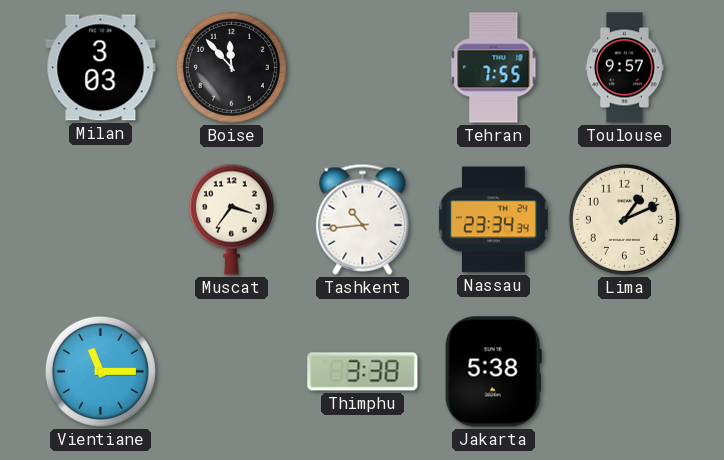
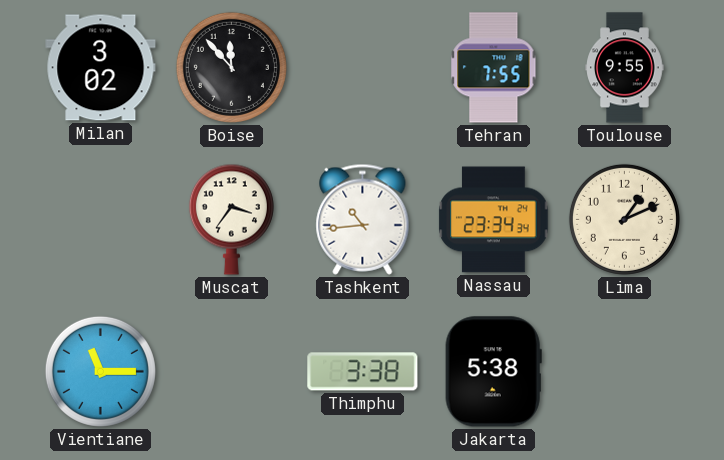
Milan: 3:03 -> 3:02
Toulouse: 9:57 -> 9:55
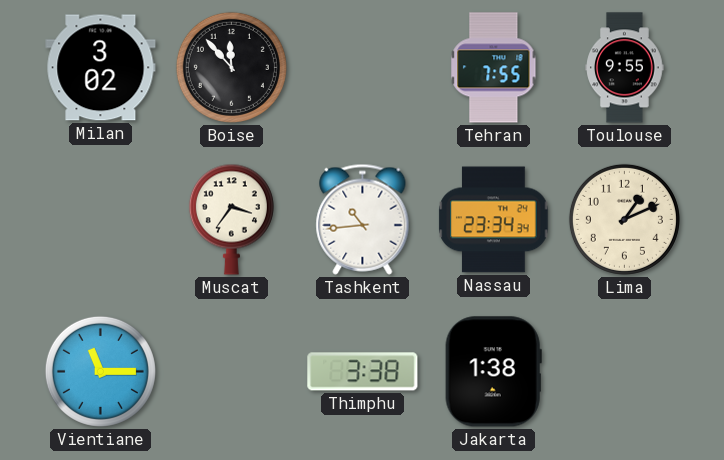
Jakarta: 5:38 -> 1:38
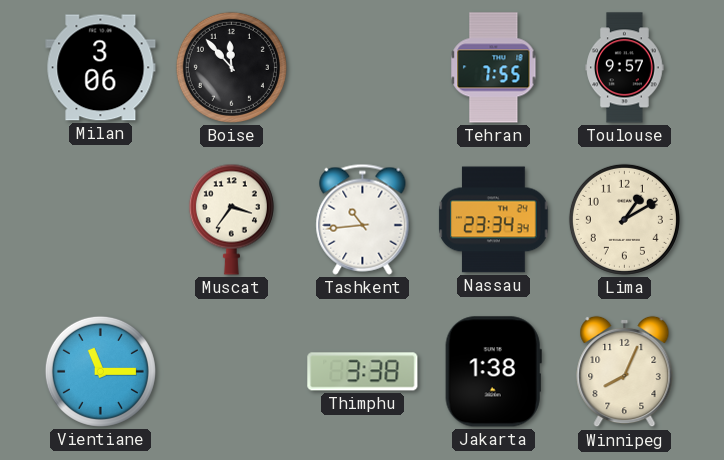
Milan: 3:02 -> 3:06
Toulouse: 9:55 -> 9:57
Lima: 1:11 -> 1:10
Winnipeg: none -> 8:04
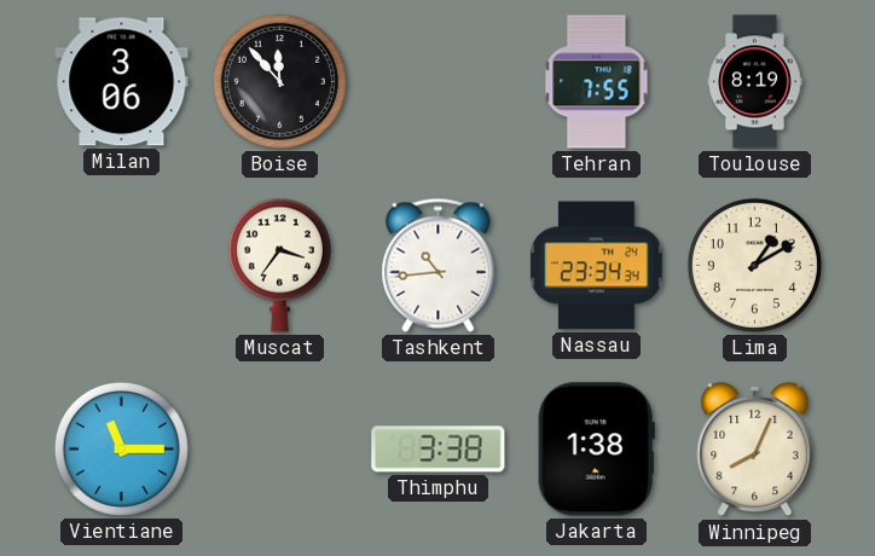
Toulouse: 9:57 -> 8:19
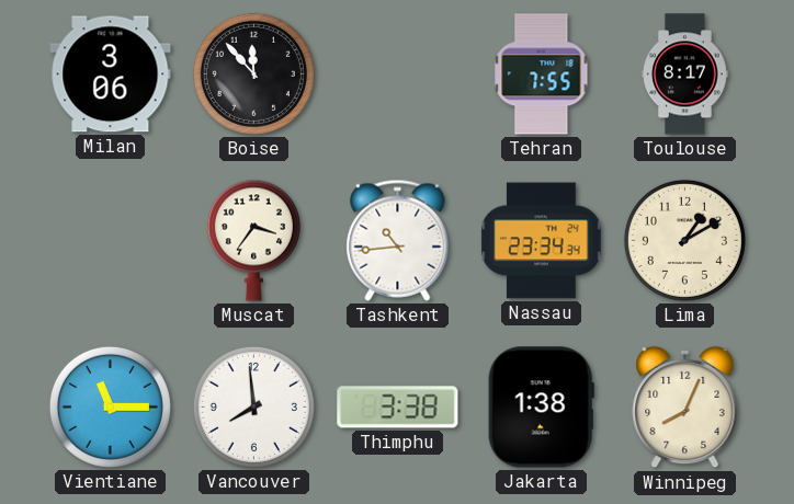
Toulouse: 8:19 -> 8:17
Vancouver: none -> 7:59
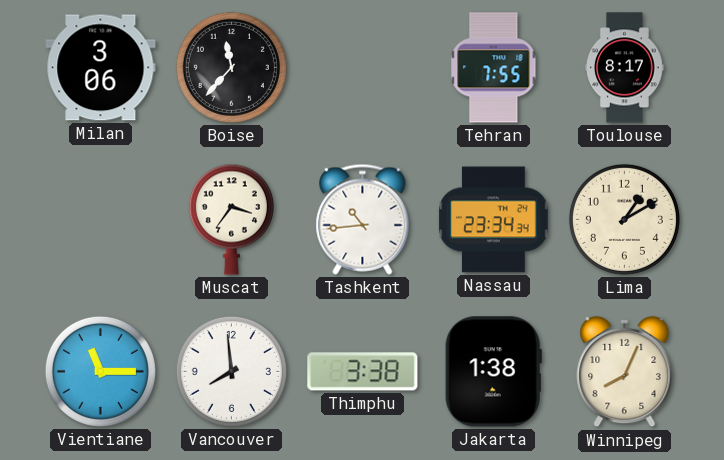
Boise: 11:53 -> 11:37
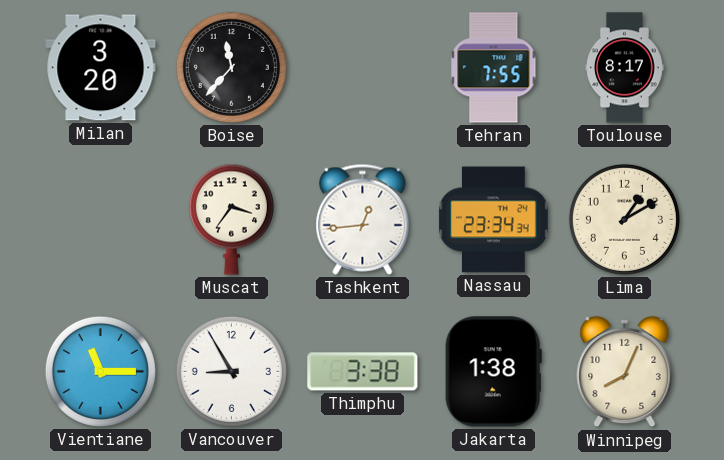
Milan: 3:06 -> 3:20
Tashkent: 10:44 -> 12:44
Vancouver: 7:59 -> 8:55
